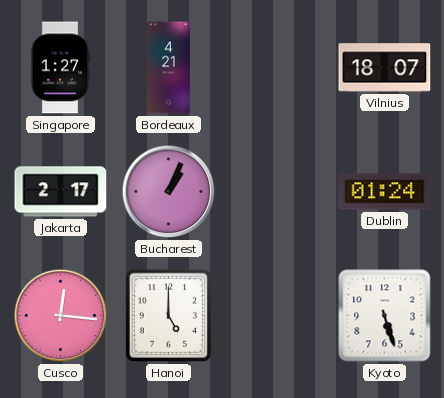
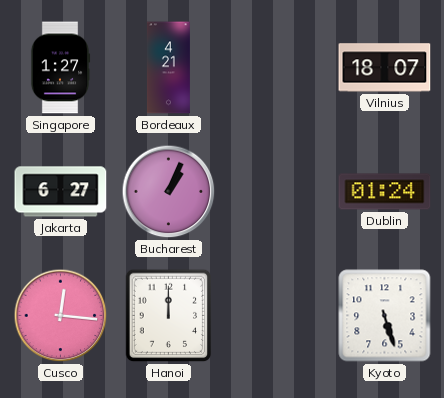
Jakarta: 2:17 -> 6:27
Hanoi: 5:00 -> 12:00
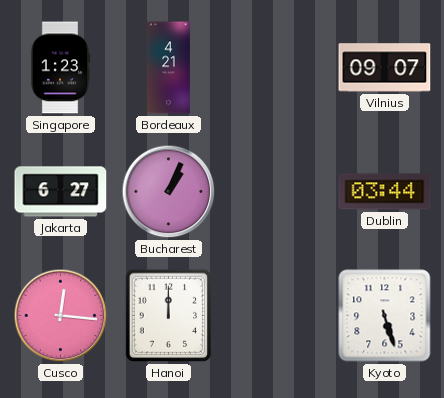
Singapore: 1:27 -> 1:23
Vilnius: 18:07 -> 09:07
Dublin: 01:24 -> 03:44
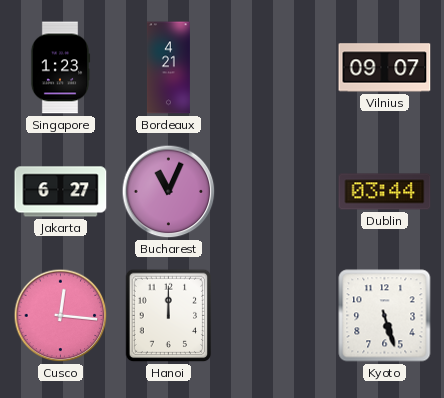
Bucharest: 1:04 -> 11:04
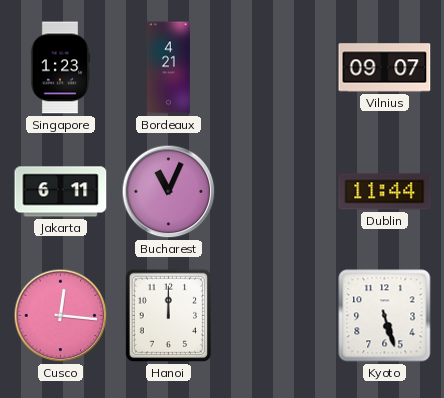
Jakarta: 6:27 -> 6:11
Dublin: 03:44 -> 11:44
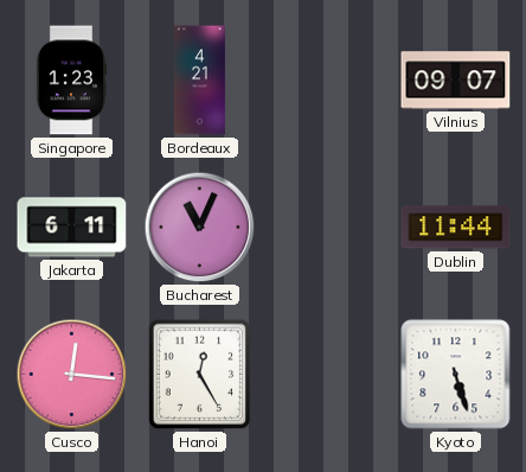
Hanoi: 12:00 -> 12:25
